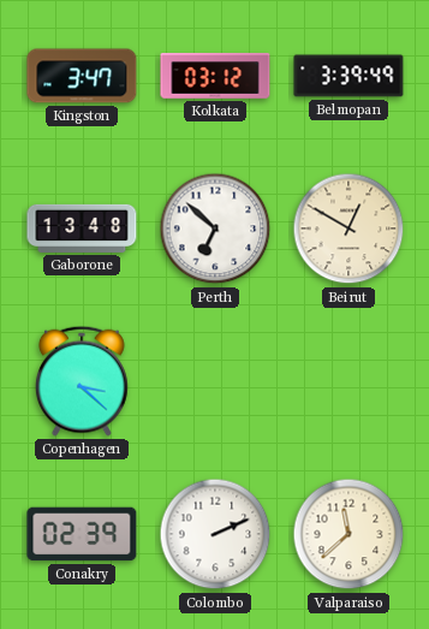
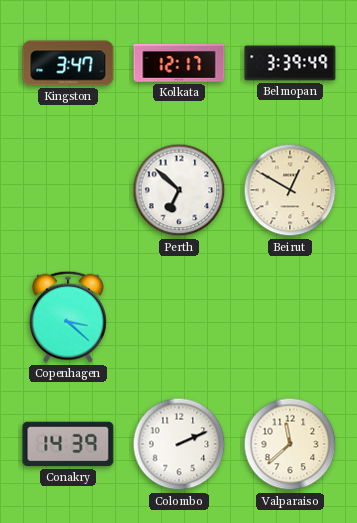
Kolkata: 03:12 -> 12:17
Gaborone: 13:48 -> none
Conakry: 02:39 -> 14:39
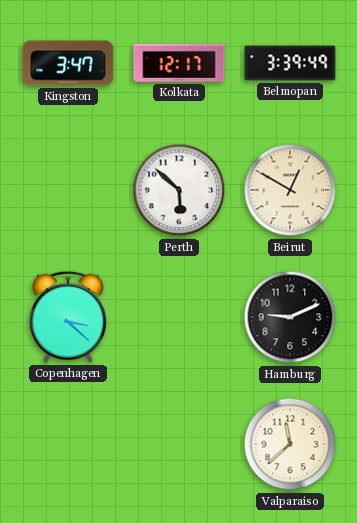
Perth: 6:52 -> 5:52
Hamburg: none -> 9:11
Conakry: 14:39 -> none
Colombo: 2:11 -> none
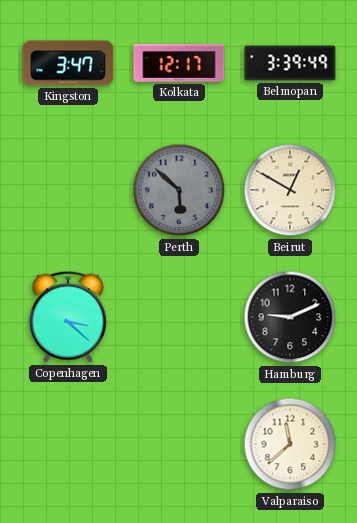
Perth dial: white -> grey
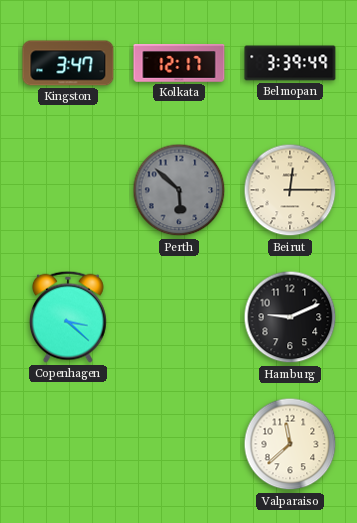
Beirut: 12:50 -> 12:15
